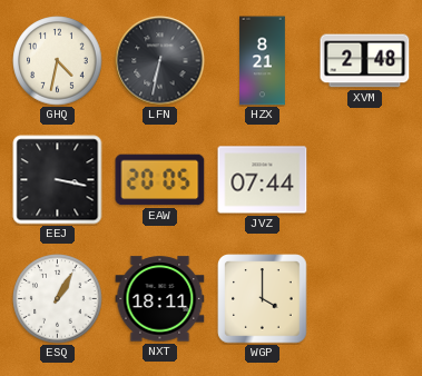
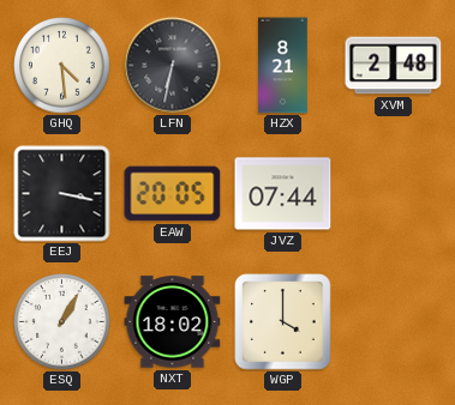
GHQ: 4:32 -> 4:29
NXT: 18:11 -> 18:02
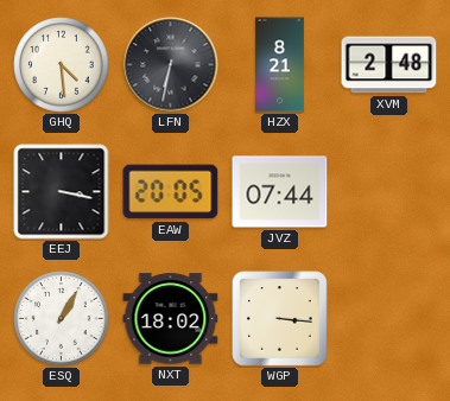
WGP: 4:00 -> 3:16
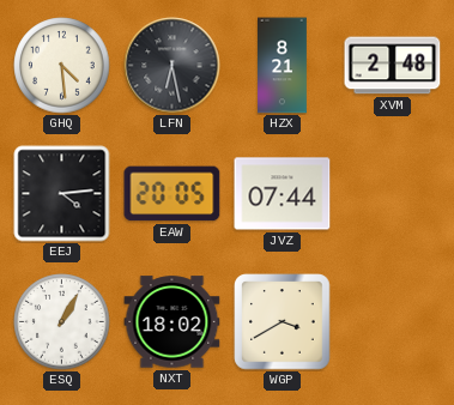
LFN: 6:32 -> 6:28
EEJ: 3:17 -> 4:14
WGP: 3:16 -> 3:40
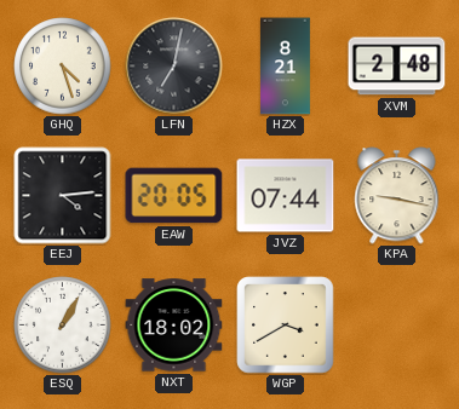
GHQ: 4:29 -> 4:27
LFN: 6:28 -> 7:02
KPA: none -> 9:17
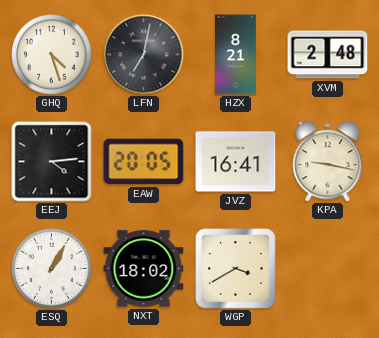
JVZ: 07:44 -> 16:41
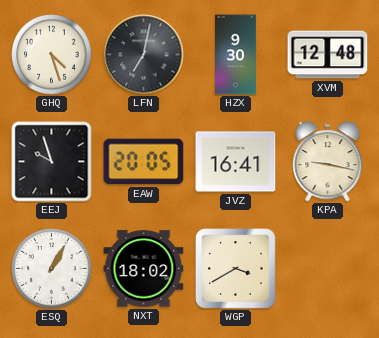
HZX: 8:21 -> 9:30
XVM: 2:48 -> 12:48
EEJ: 4:14 -> 9:57
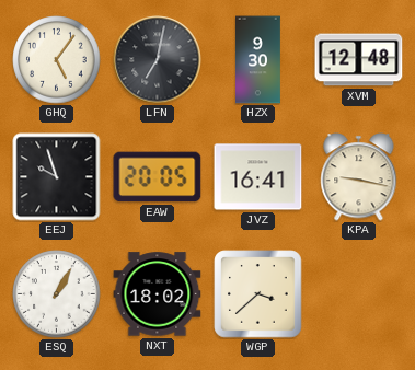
GHQ: 4:27 -> 5:06
WGP: 3:40 -> 3:38
